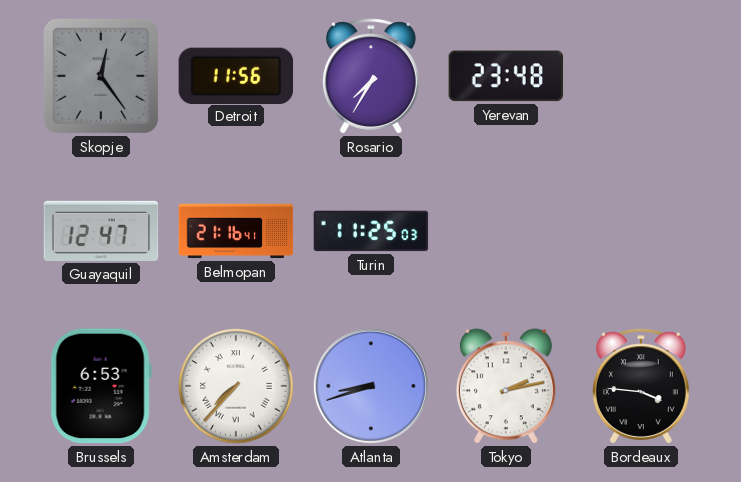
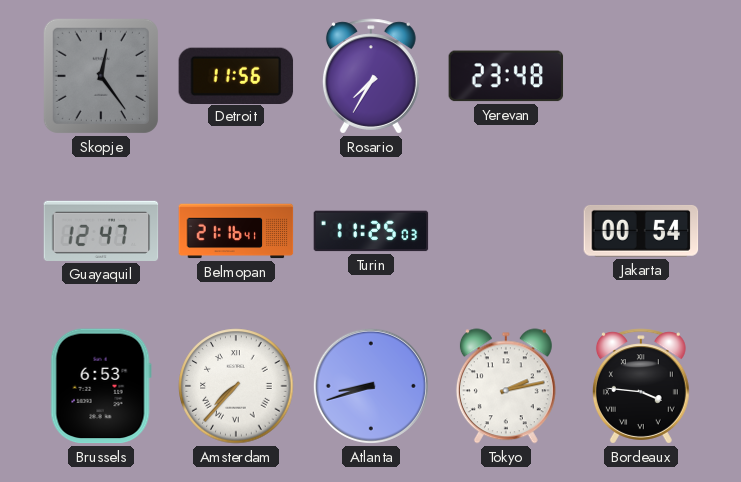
Jakarta: none -> 00:54
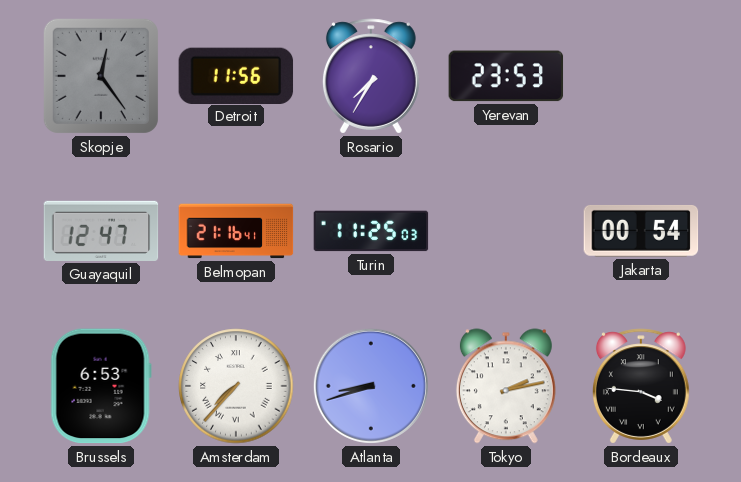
Yerevan: 23:48 -> 23:53
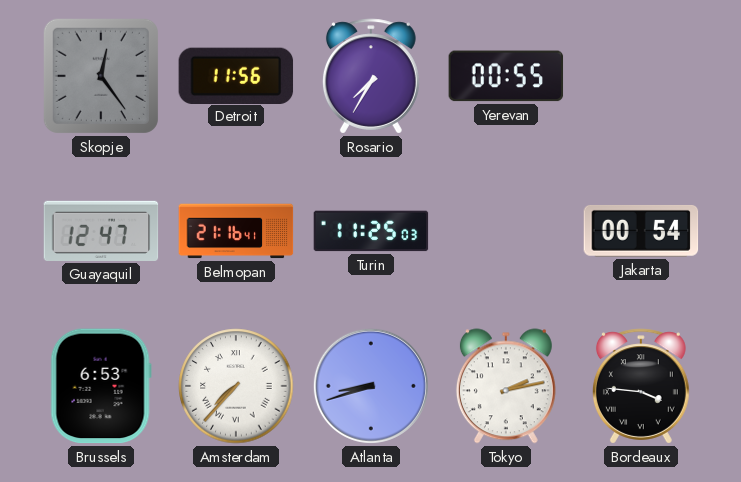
Yerevan: 23:53 -> 00:55
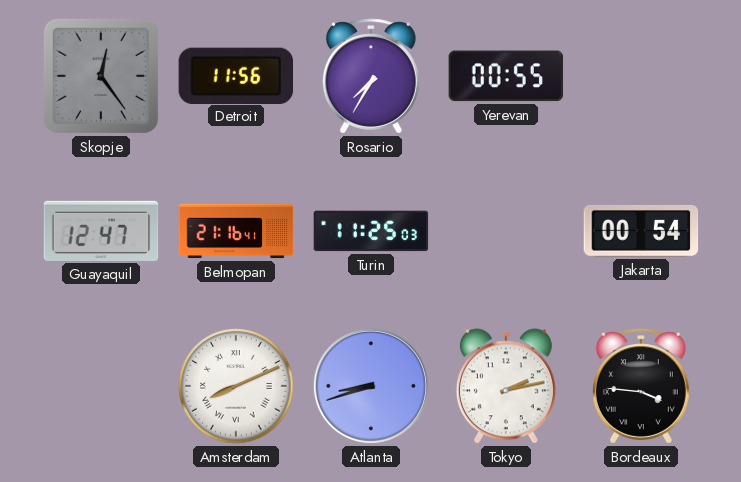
Brussels: 6:53 -> none
Amsterdam: 7:37 -> 8:11
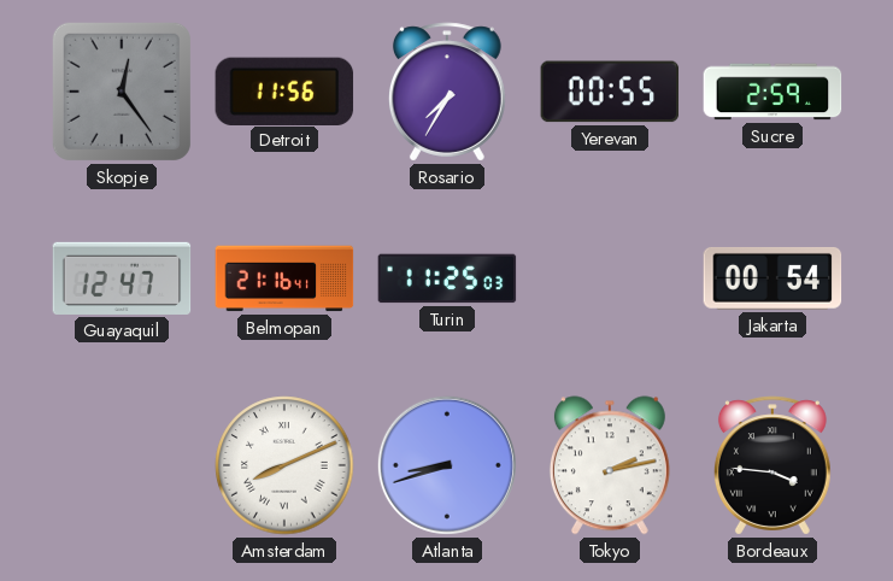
Sucre: none -> 2:59
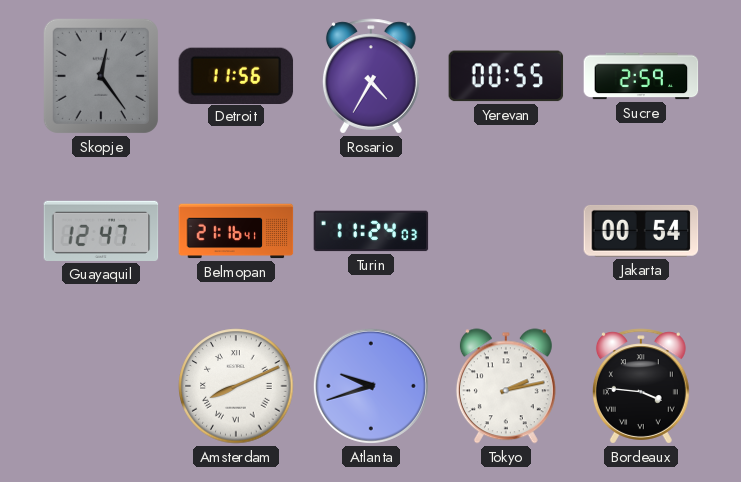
Rosario: 7:35 -> 4:35
Turin: 11:25 -> 11:24
Atlanta: 8:42 -> 9:42
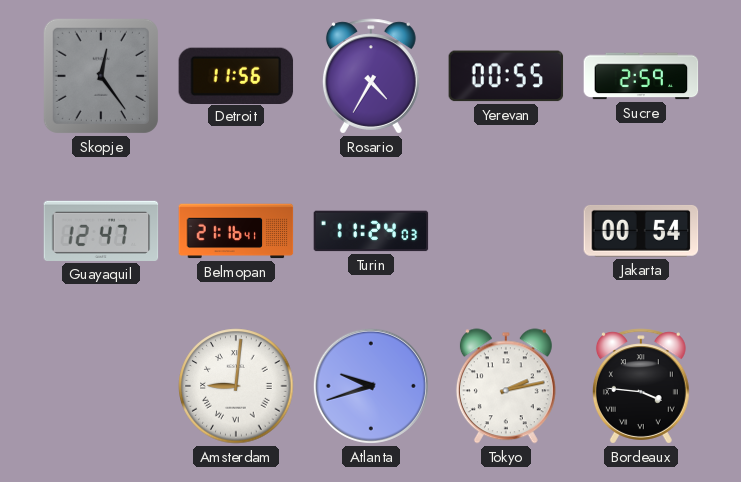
Amsterdam: 8:11 -> 9:01
